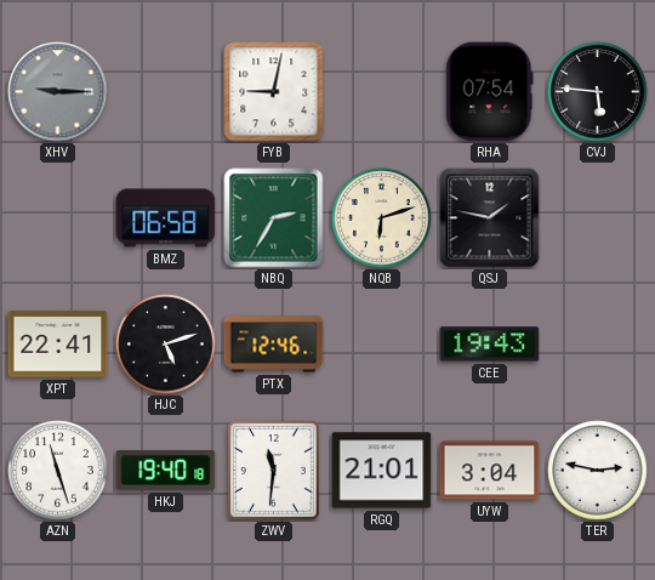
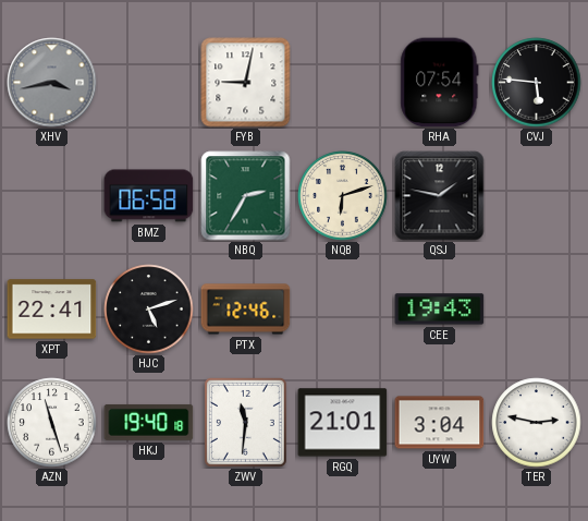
XHV: 9:15 -> 3:43
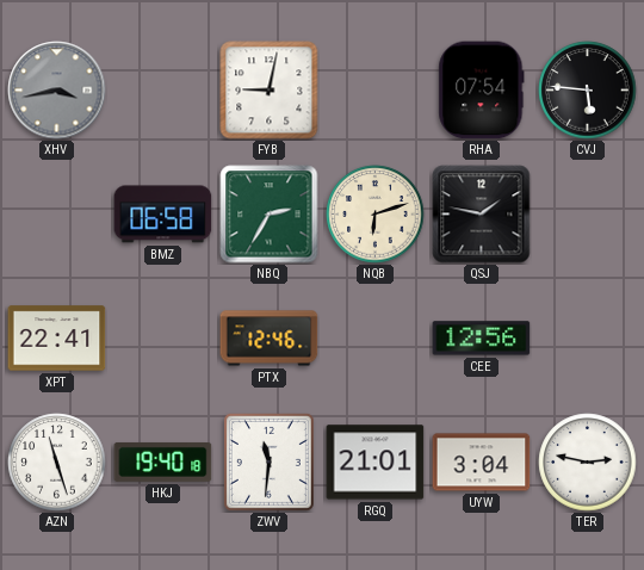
HJC: 5:12 -> none
CEE: 19:43 -> 12:56
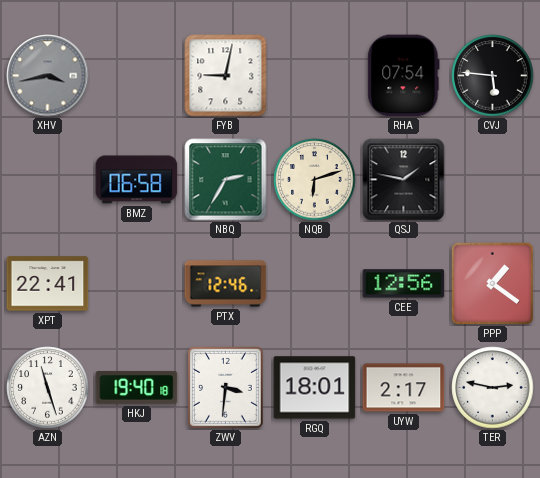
PPP: none -> 1:21
ZWV: 11:31 -> 3:31
RGQ: 21:01 -> 18:01
UYW: 3:04 -> 2:17
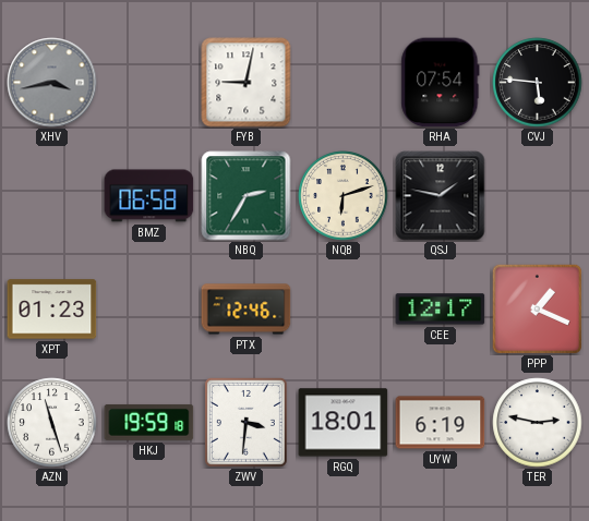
XPT: 22:41 -> 01:23
CEE: 12:56 -> 12:17
PPP: 1:21 -> 1:19
HKJ: 19:40 -> 19:59
UYW: 2:17 -> 6:19
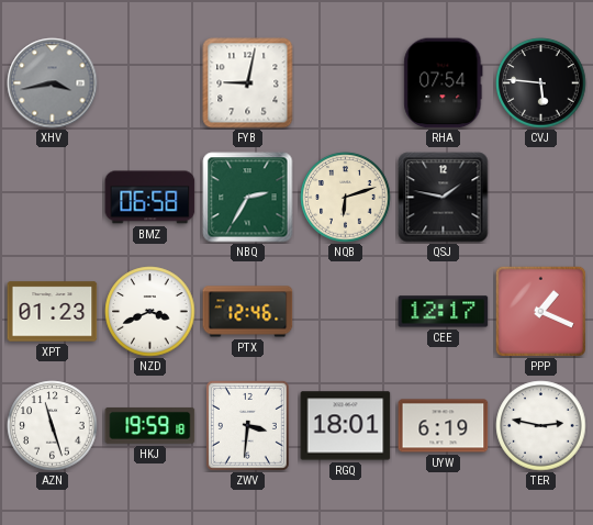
NZD: none -> 3:41
